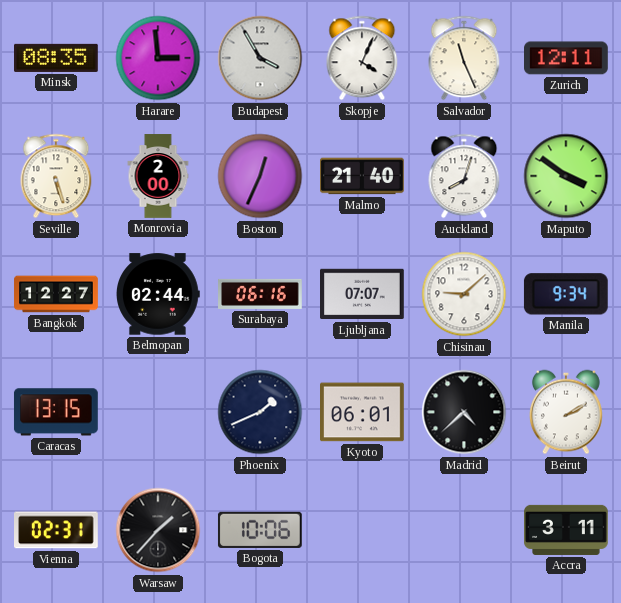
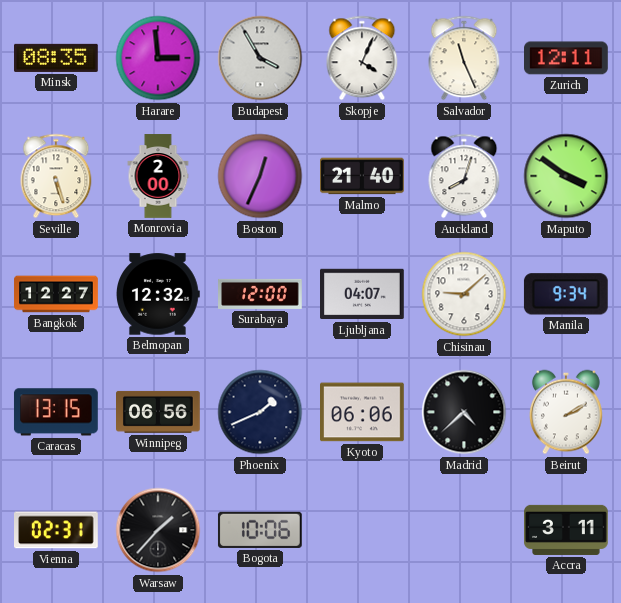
Belmopan: 02:44 -> 12:32
Surabaya: 06:16 -> 12:00
Ljubljana: 07:07 -> 04:07
Winnipeg: none -> 06:56
Kyoto: 06:01 -> 06:06
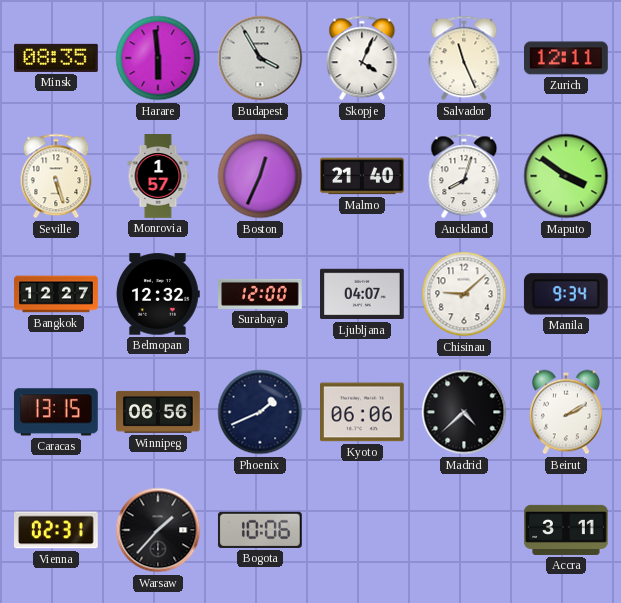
Harare: 2:59 -> 5:59
Monrovia: 2:00 -> 1:57
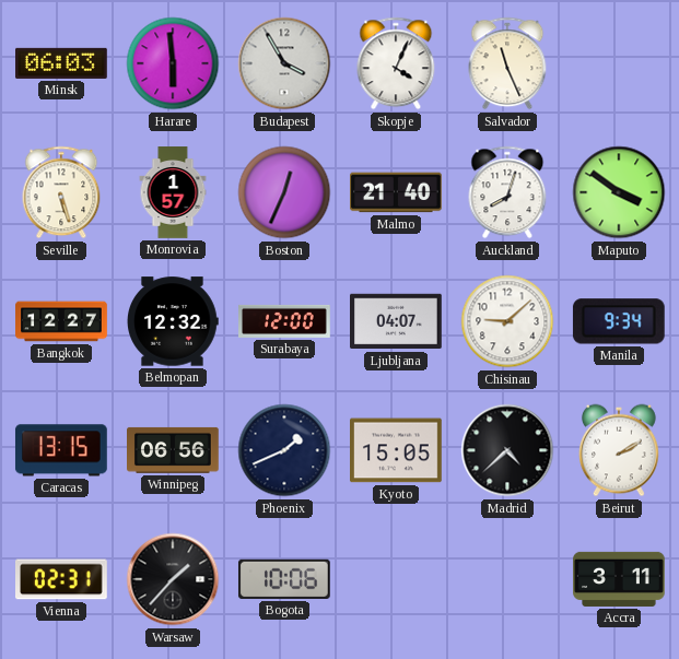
Minsk: 08:35 -> 06:03
Zurich: 12:11 -> none
Kyoto: 06:06 -> 15:05
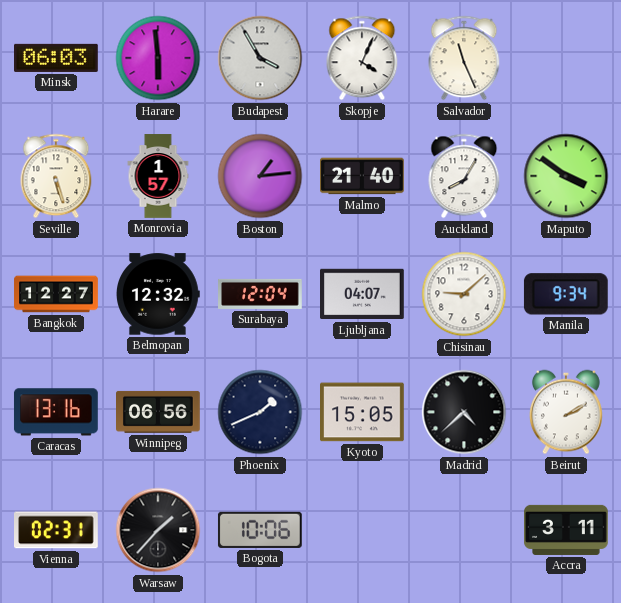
Boston: 12:34 -> 1:14
Auckland: 8:03 -> 8:05
Surabaya: 12:00 -> 12:04
Caracas: 13:15 -> 13:16
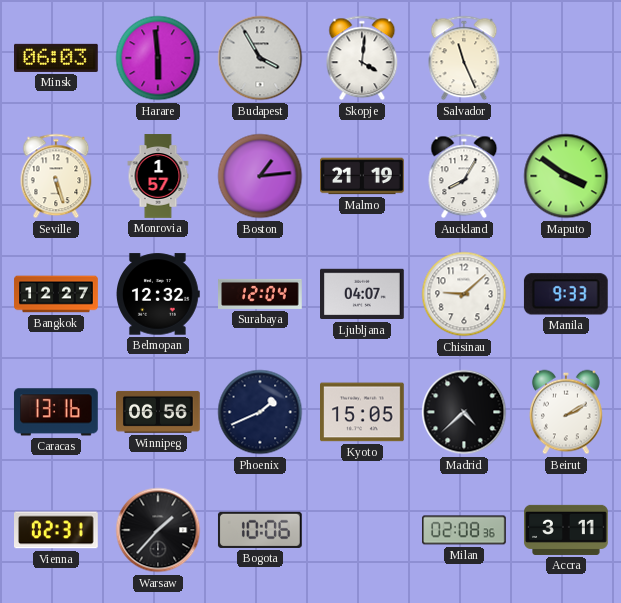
Skopje: 4:04 -> 4:01
Malmo: 21:40 -> 21:19
Manila: 9:34 -> 9:33
Milan: none -> 02:08
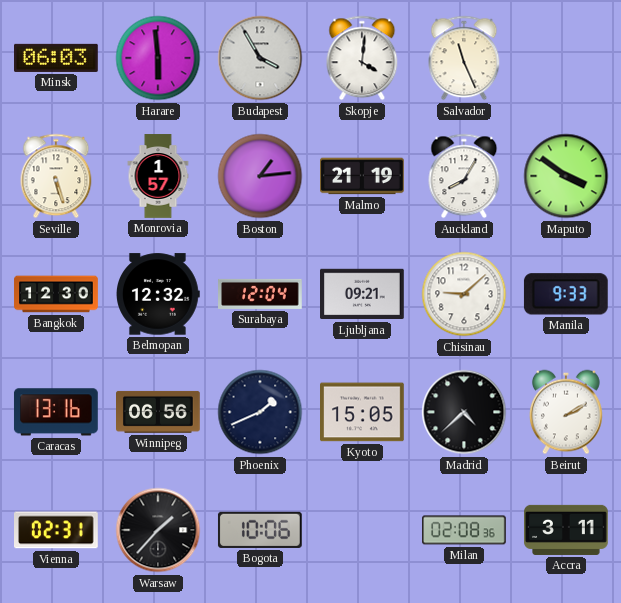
Bangkok: 12:27 -> 12:30
Ljubljana: 04:07 -> 09:21
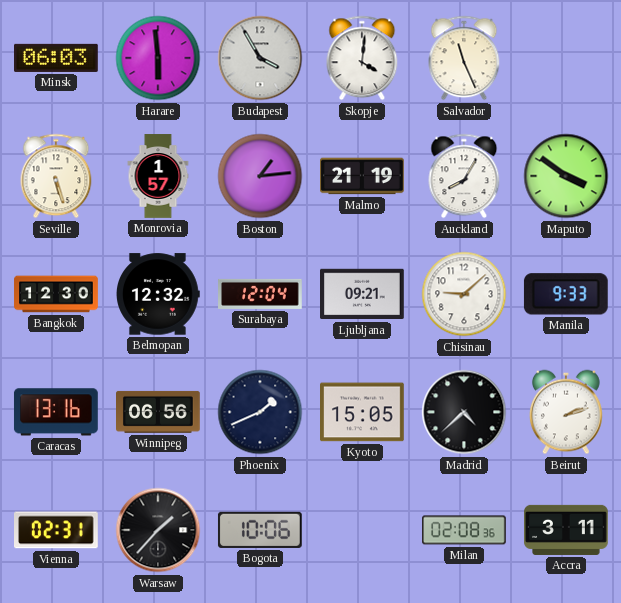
Beirut: 2:10 -> 2:12
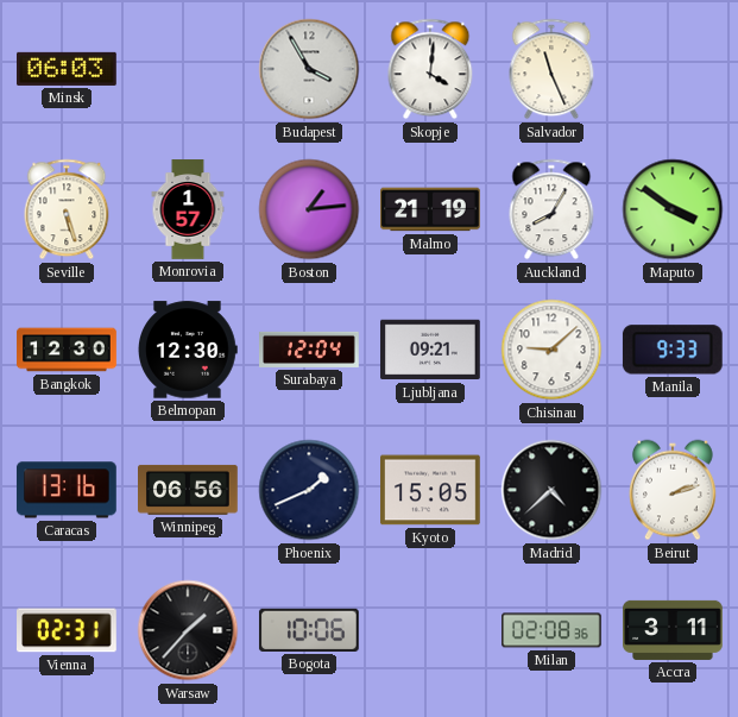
Harare: 5:59 -> none
Belmopan: 12:32 -> 12:30
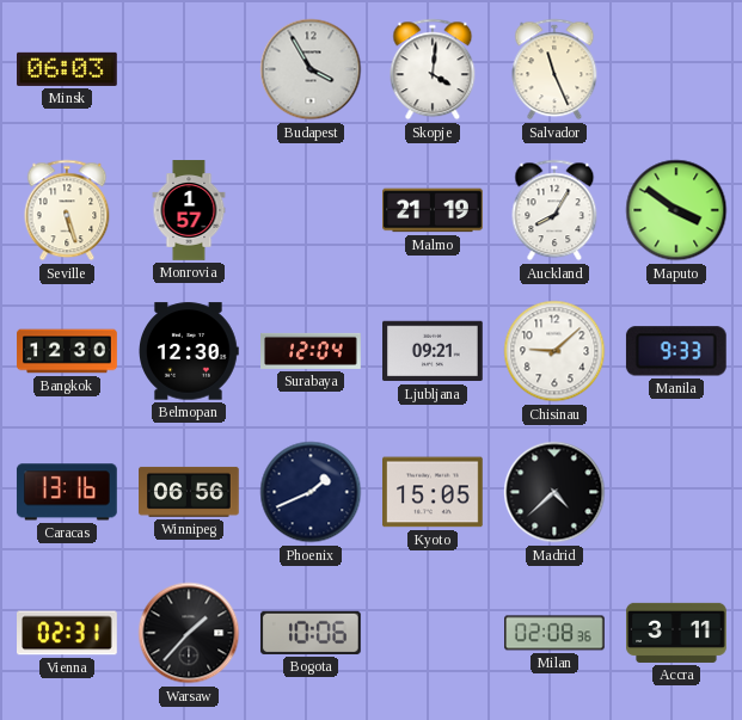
Boston: 1:14 -> none
Beirut: 2:12 -> none
